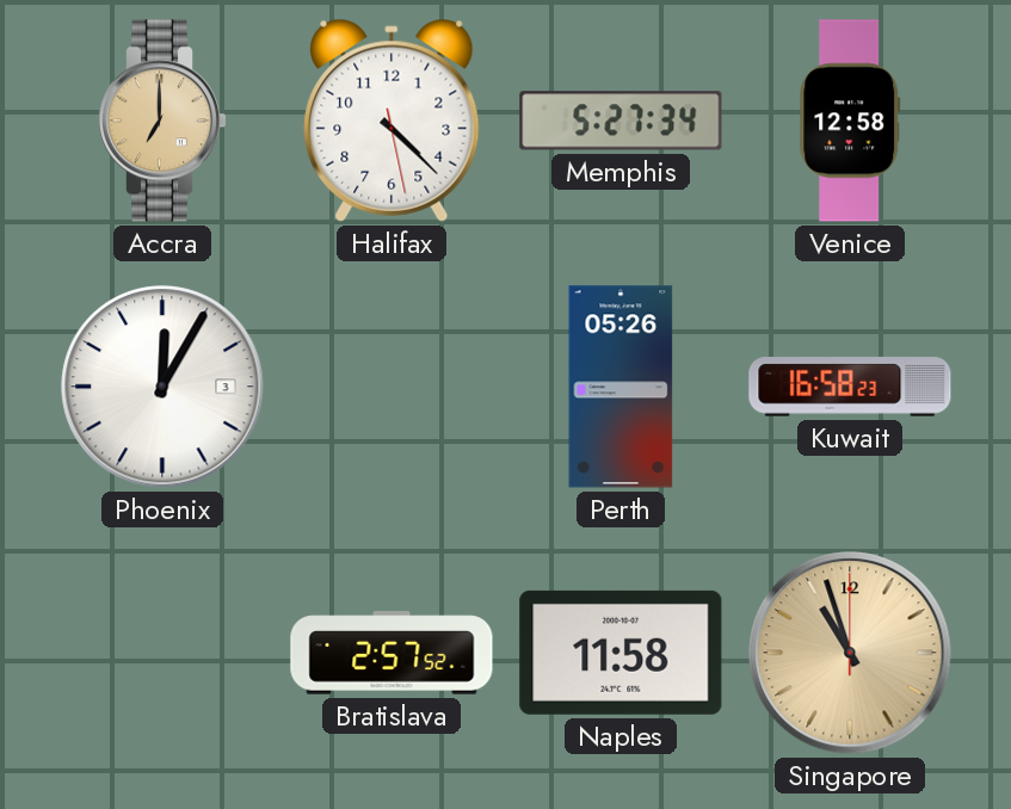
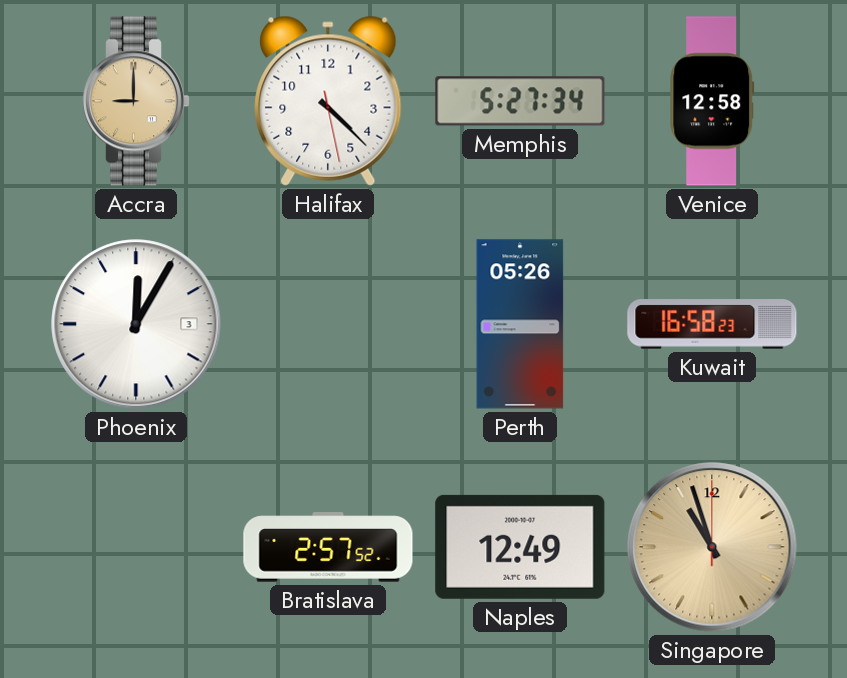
Accra: 7:00 -> 9:00
Naples: 11:58 -> 12:49
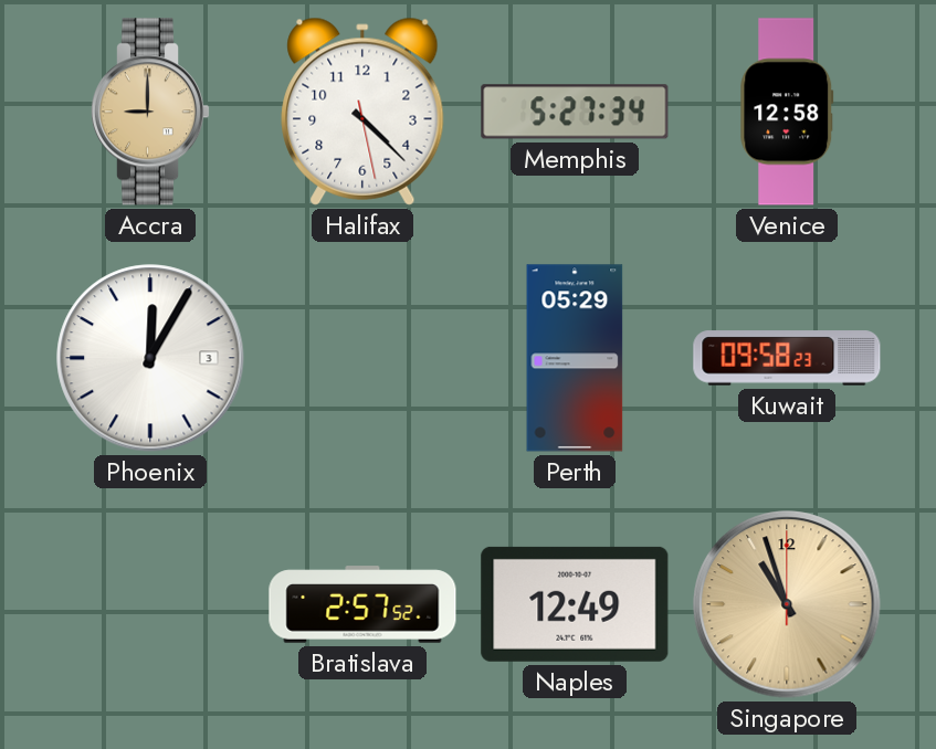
Perth: 05:26 -> 05:29
Kuwait: 16:58 -> 09:58
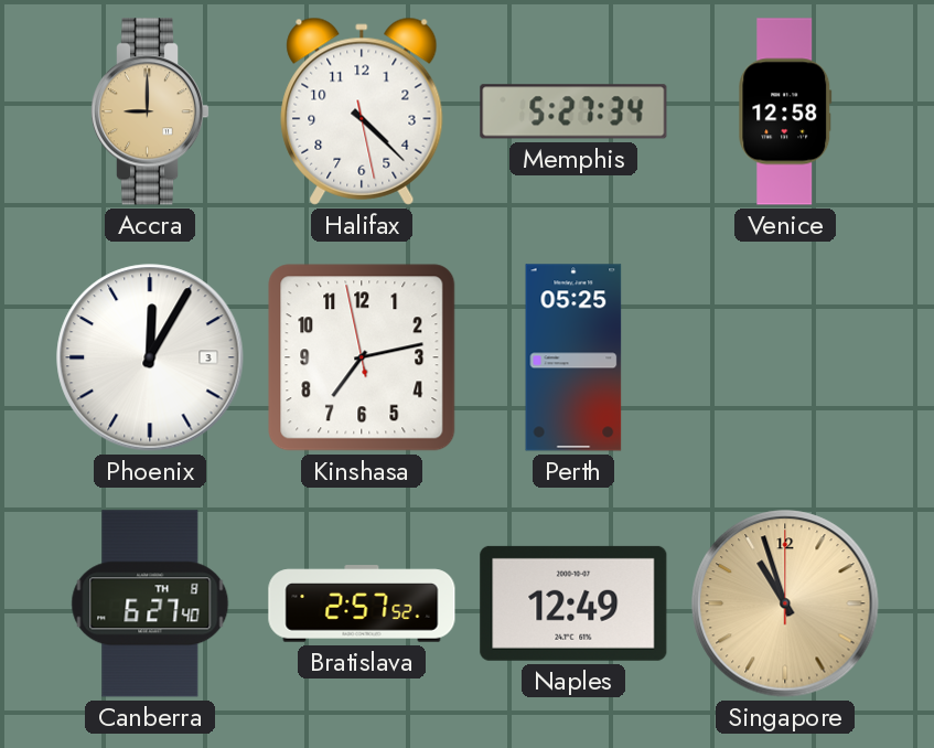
Kinshasa: none -> 7:12
Perth: 05:29 -> 05:25
Kuwait: 09:58 -> none
Canberra: none -> 6:27
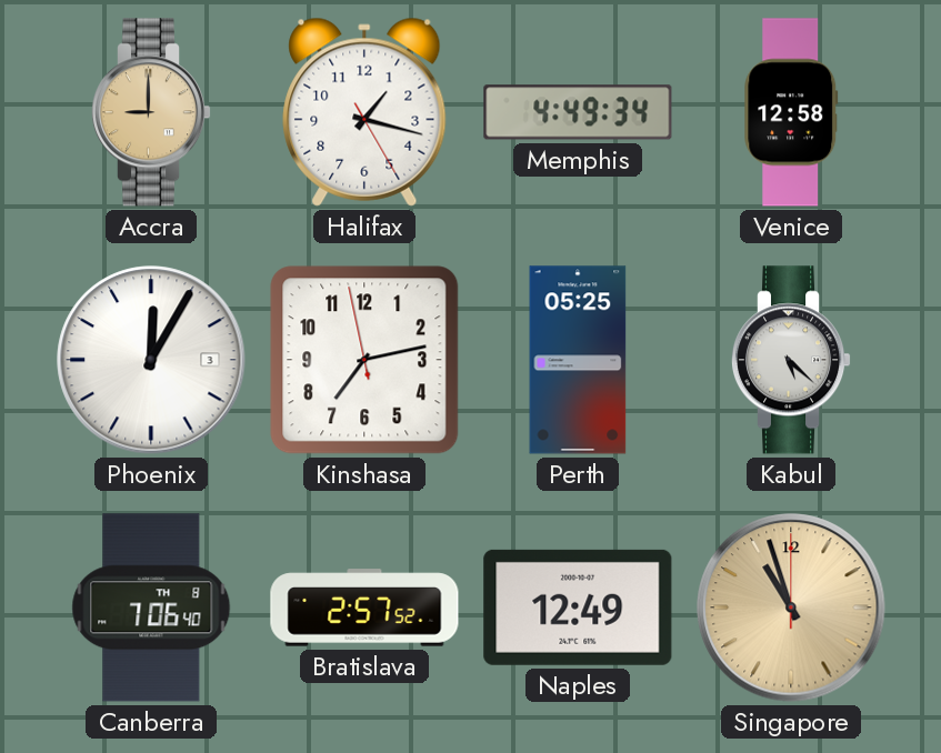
Halifax: 4:22 -> 1:17
Memphis: 5:27 -> 4:49
Kabul: none -> 5:22
Canberra: 6:27 -> 7:06
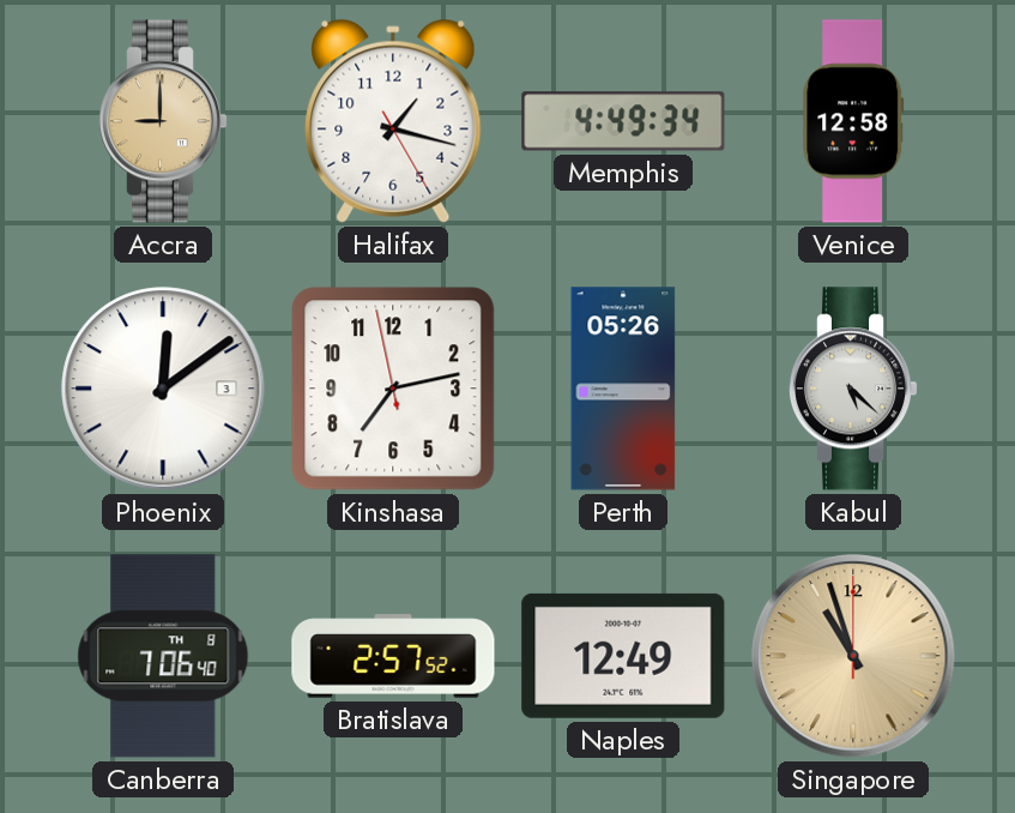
Phoenix: 12:05 -> 12:09
Perth: 05:25 -> 05:26
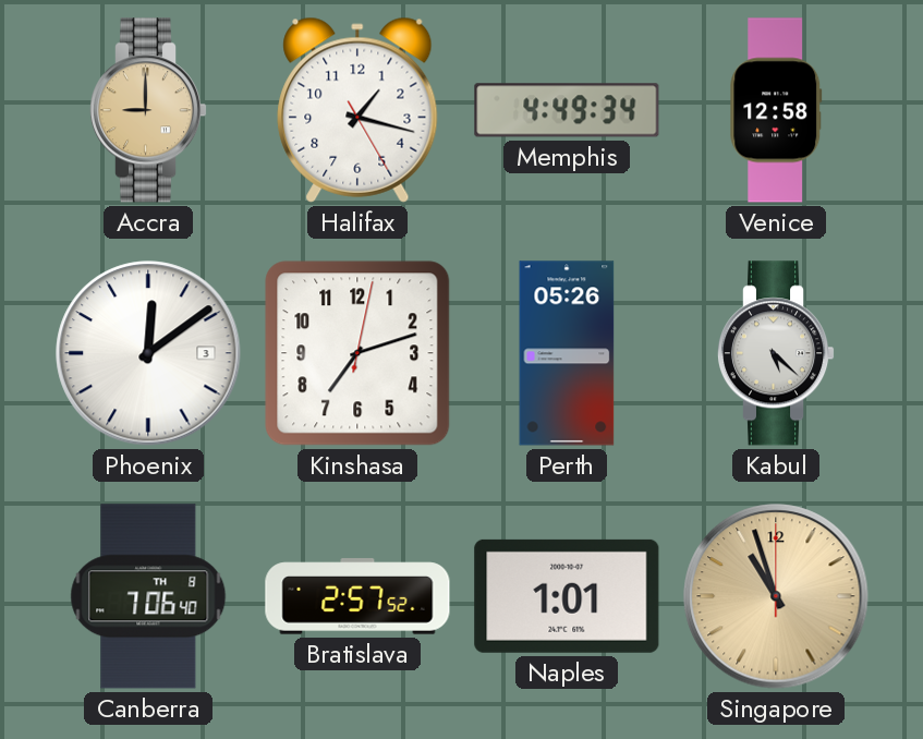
Kinshasa: 7:12:58 -> 7:12:02
Naples: 12:49 -> 1:01
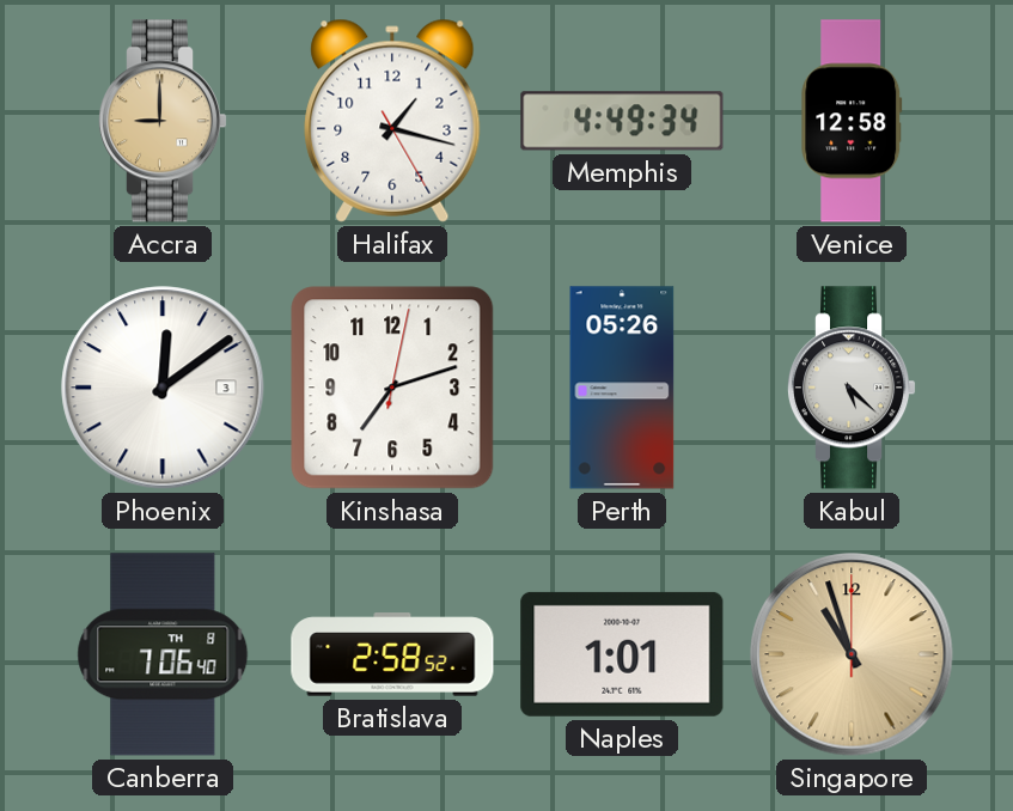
Bratislava: 2:57 -> 2:58
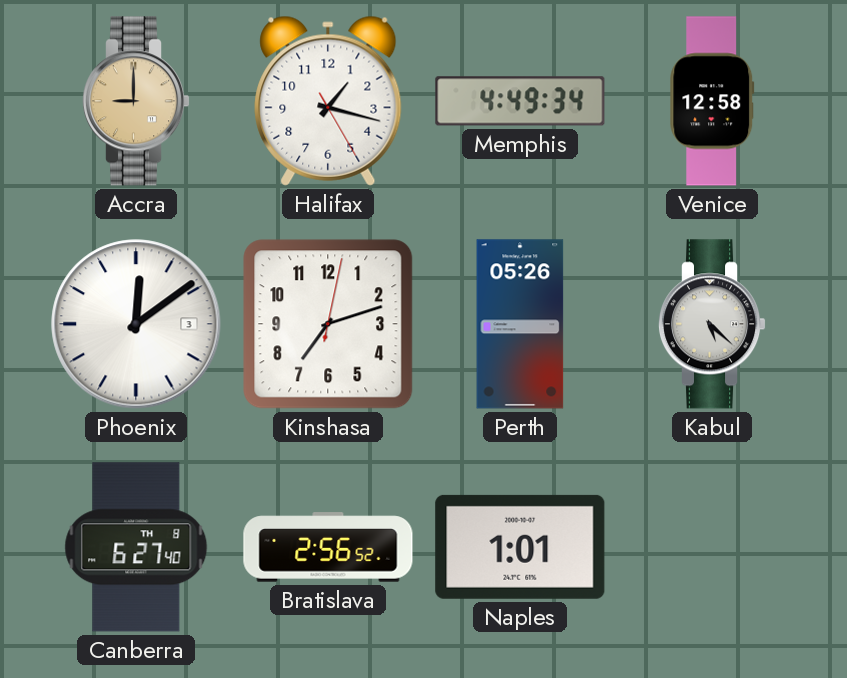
Canberra: 7:06 -> 6:27
Bratislava: 2:58 -> 2:56
Singapore: 10:57 -> none
